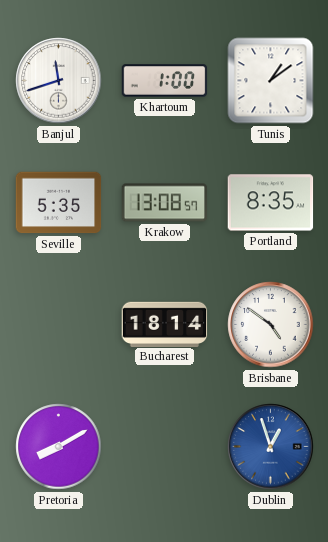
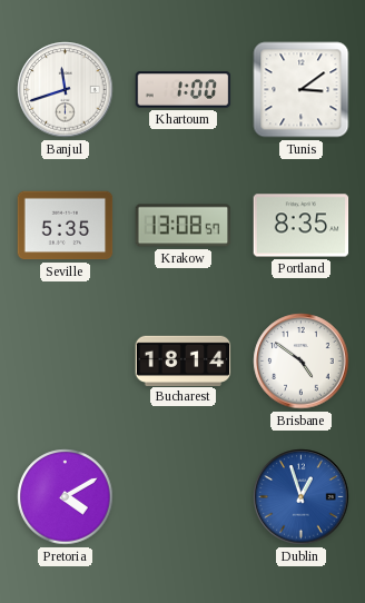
Tunis: 1:09 -> 3:09
Pretoria: 8:10 -> 4:10
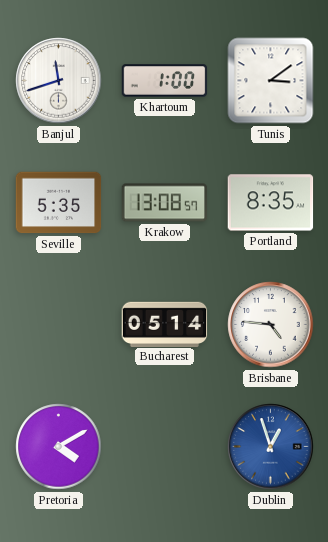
Bucharest: 18:14 -> 05:14
Brisbane: 4:51 -> 4:46
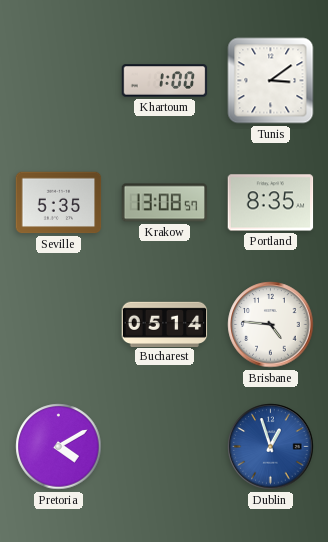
Banjul: 11:42 -> none
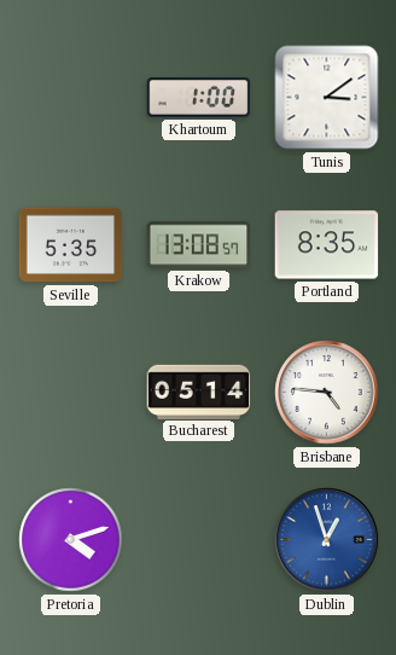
Pretoria: 4:10 -> 4:12
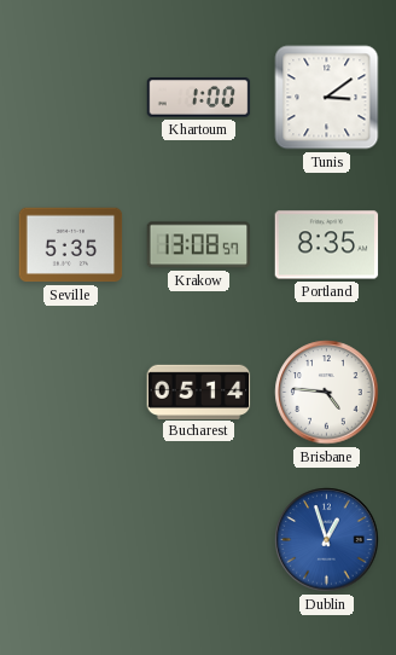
Pretoria: 4:12 -> none
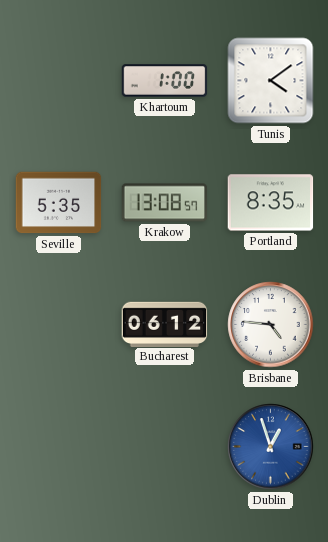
Tunis: 3:09 -> 4:09
Bucharest: 05:14 -> 06:12
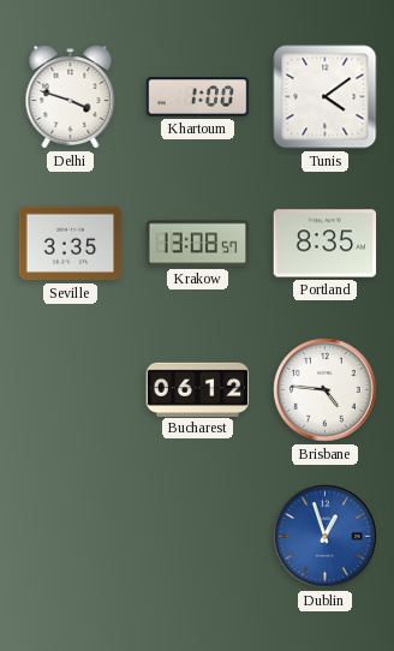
Delhi: none -> 3:48
Seville: 5:35 -> 3:35
